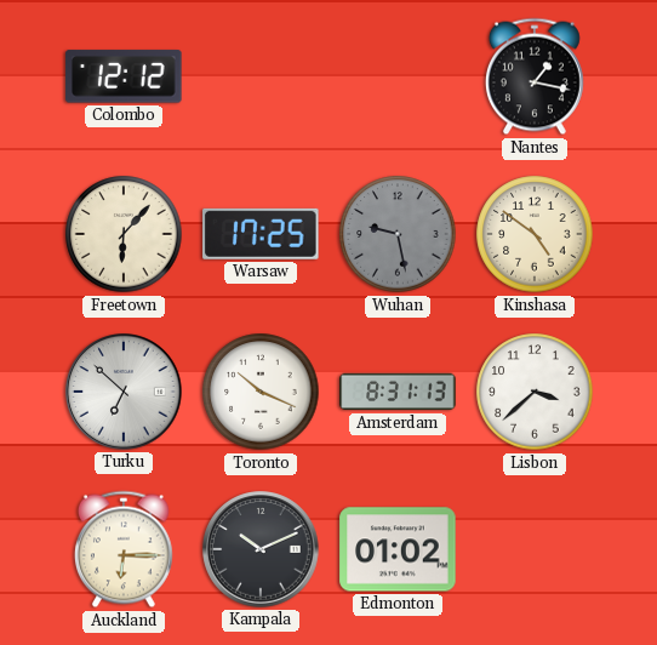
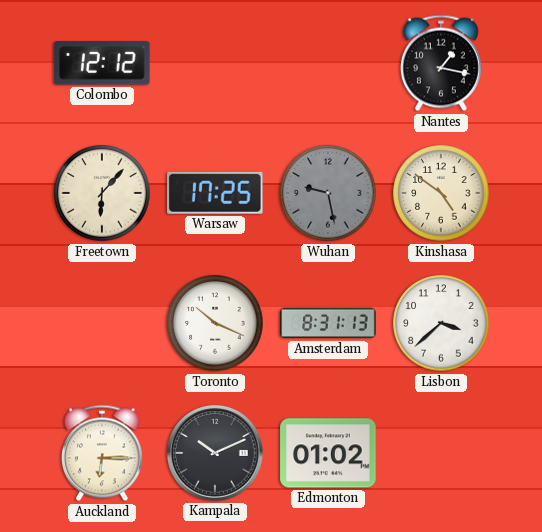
Turku: 6:52 -> none
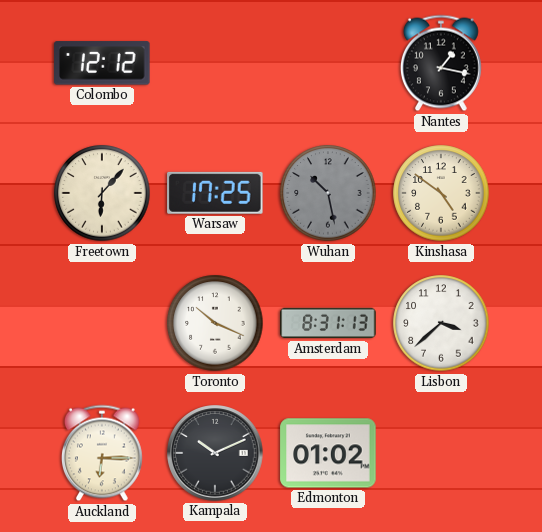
Wuhan: 9:28 -> 10:28
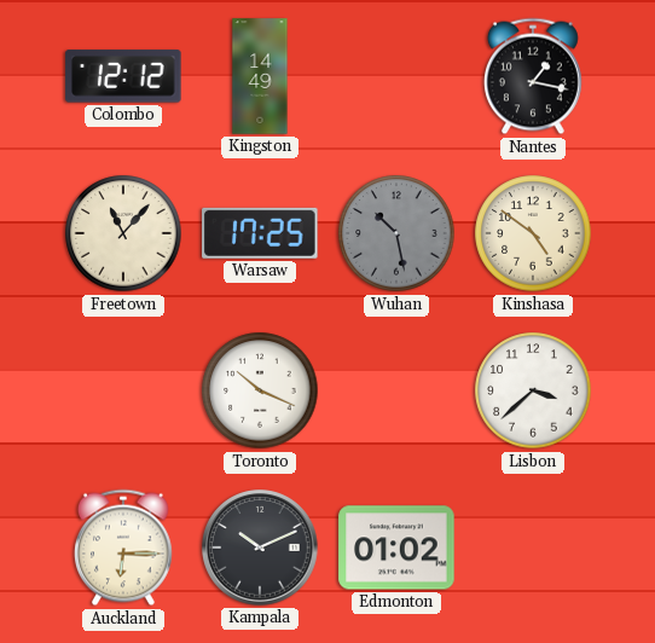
Kingston: none -> 14:49
Freetown: 6:07 -> 11:07
Amsterdam: 8:31 -> none
